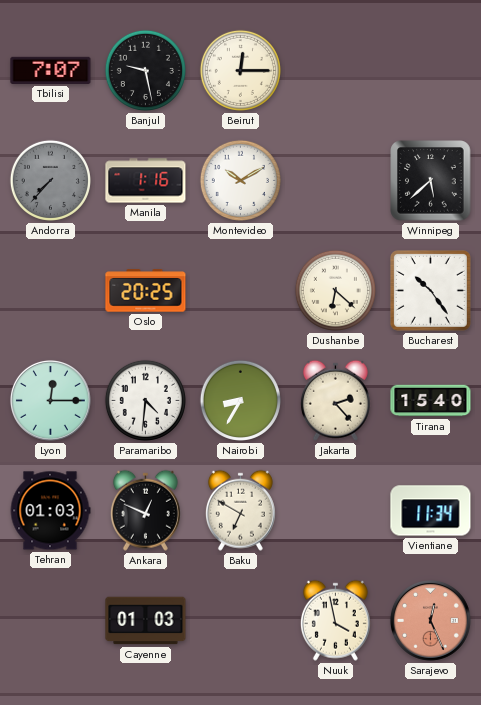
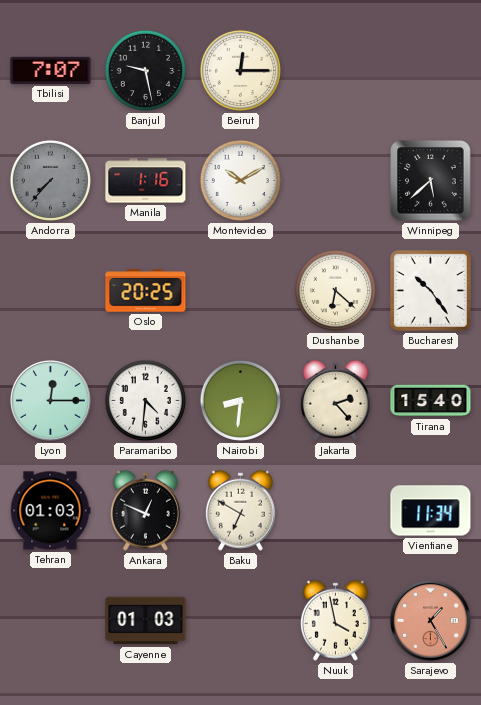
Nairobi: 8:35 -> 8:31
Sarajevo: 12:26 -> 1:25
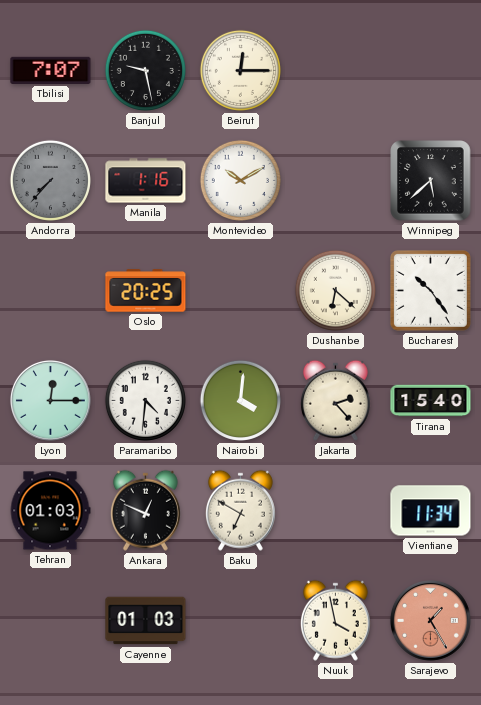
Nairobi: 8:31 -> 4:01
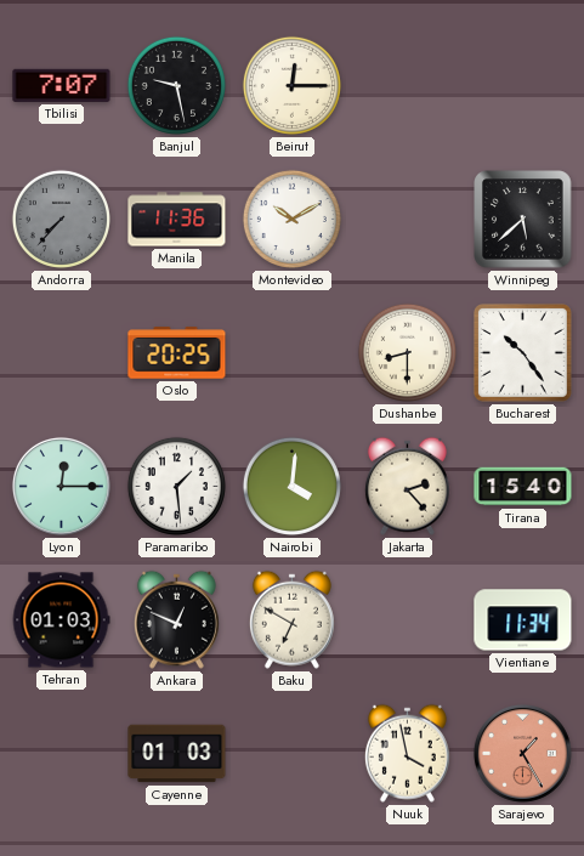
Manila: 1:16 -> 11:36
Dushanbe: 6:22 -> 8:30
Paramaribo: 4:31 -> 1:29
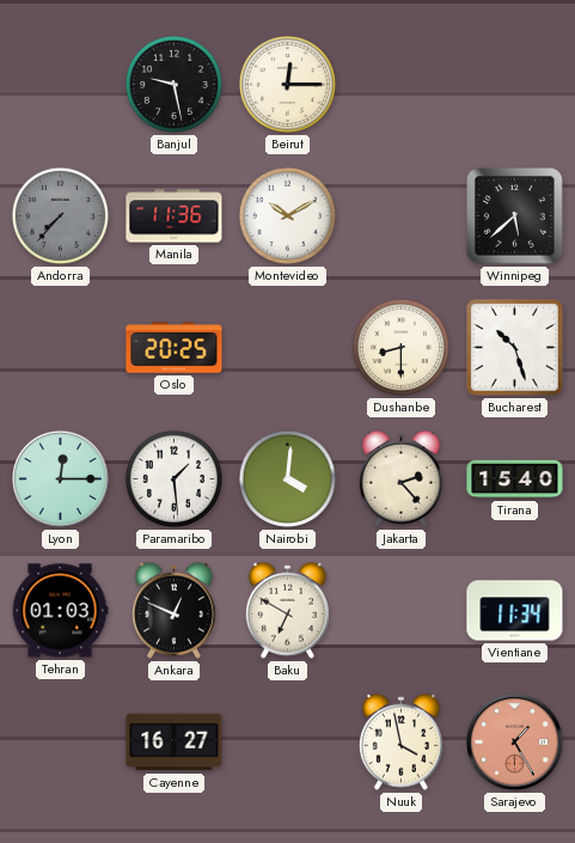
Tbilisi: 7:07 -> none
Bucharest: 10:24 -> 10:27
Cayenne: 01:03 -> 16:27
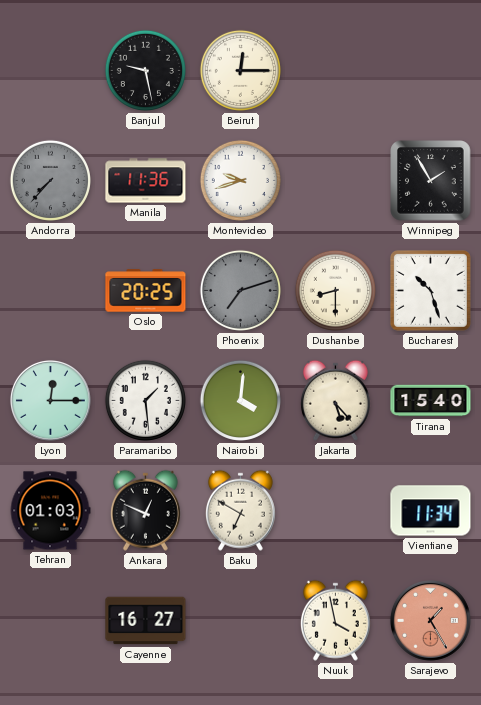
Montevideo: 10:10 -> 9:42
Winnipeg: 5:38 -> 1:55
Phoenix: none -> 7:12
Jakarta: 2:23 -> 5:23
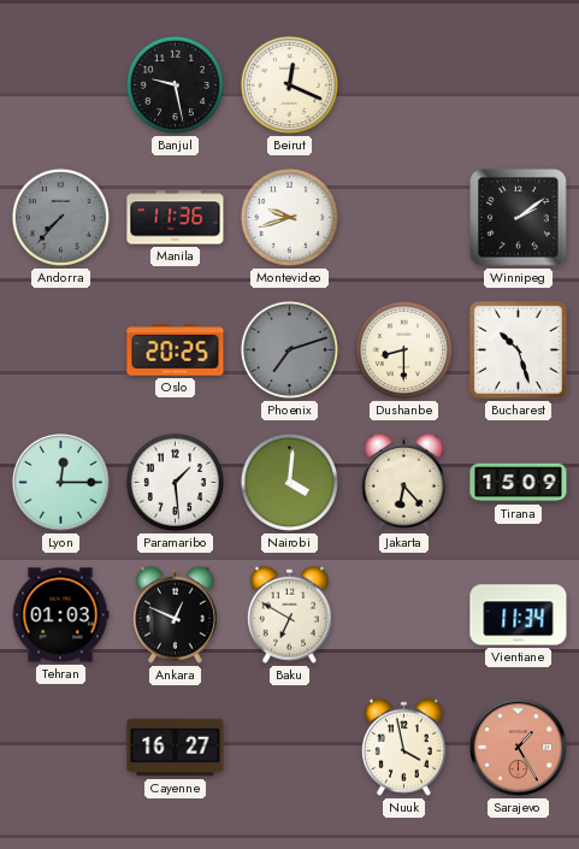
Beirut: 12:15 -> 12:19
Winnipeg: 1:55 -> 2:09
Jakarta: 5:23 -> 6:23
Tirana: 15:40 -> 15:09
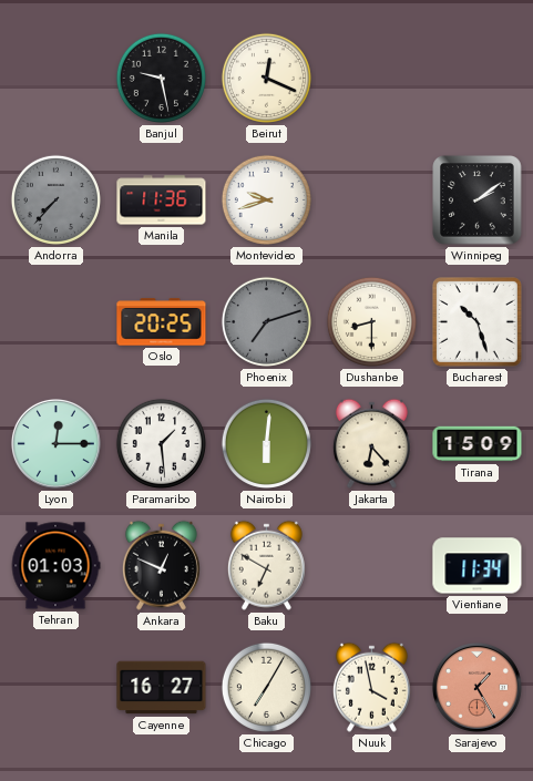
Nairobi: 4:01 -> 6:01
Chicago: none -> 7:05
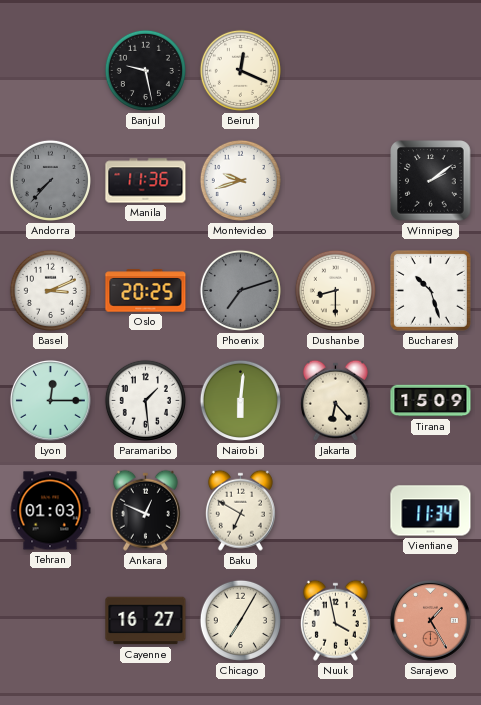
Basel: none -> 3:11
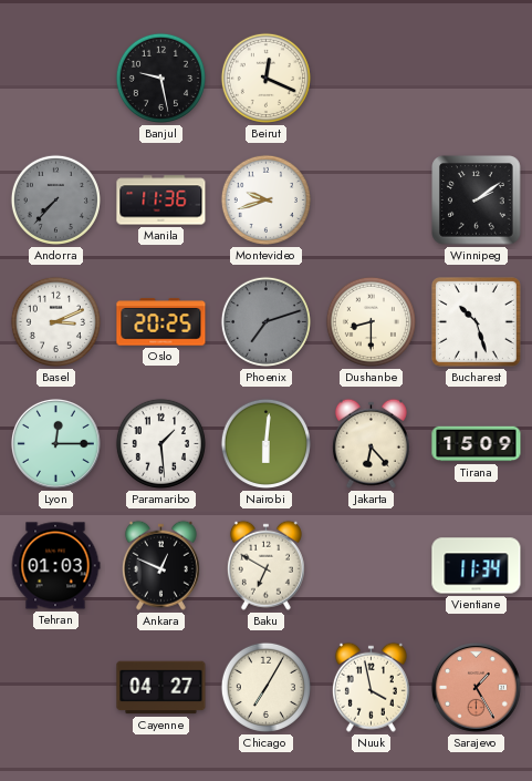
Cayenne: 16:27 -> 04:27
